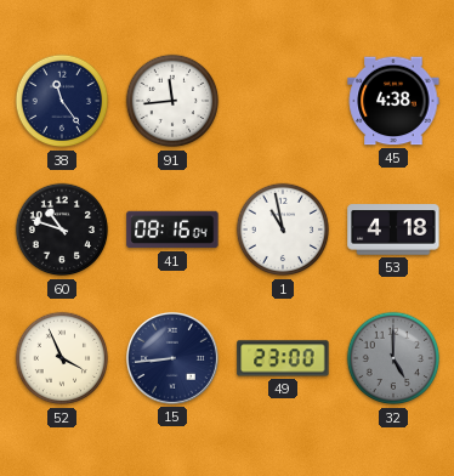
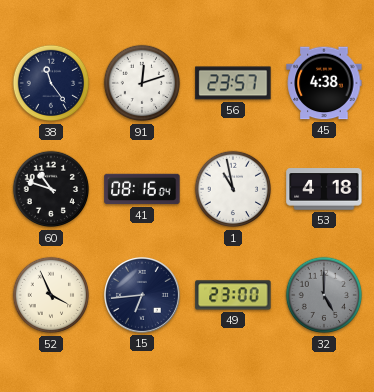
91: 11:44 -> 12:12
56: none -> 23:57
15: 8:44 -> 6:44
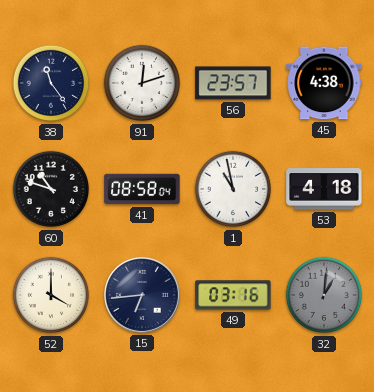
41: 08:16 -> 08:58
52: 3:56 -> 4:00
49: 23:00 -> 03:16
32: 5:00 -> 1:01
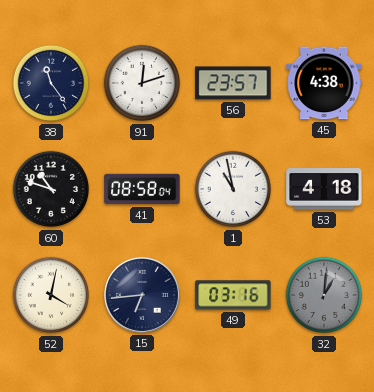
52: 4:00 -> 4:02
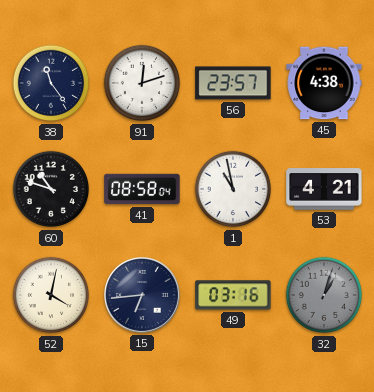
53: 4:18 -> 4:21
32: 1:01 -> 1:03
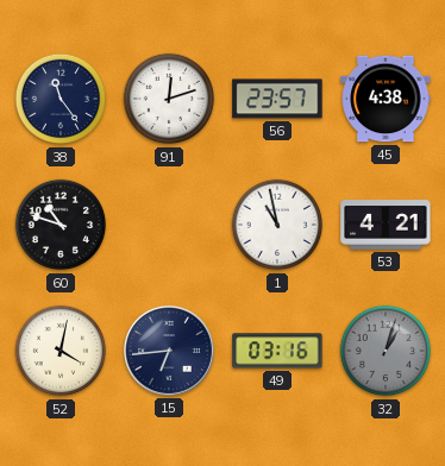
41: 08:58 -> none
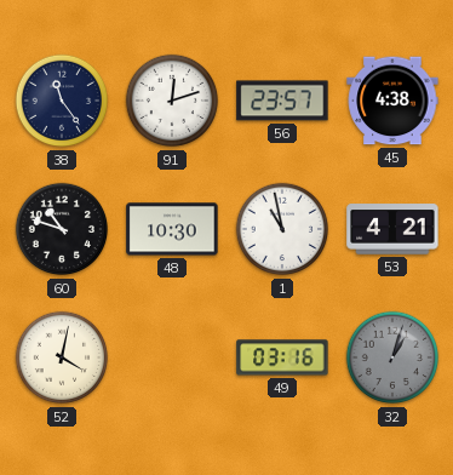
48: none -> 10:30
15: 6:44 -> none
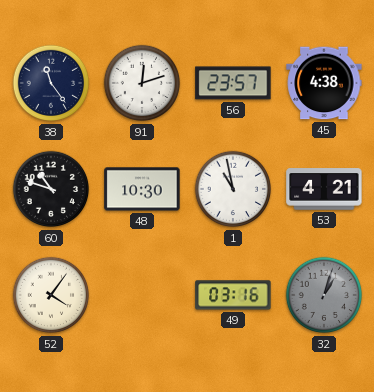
52: 4:02 -> 4:06
